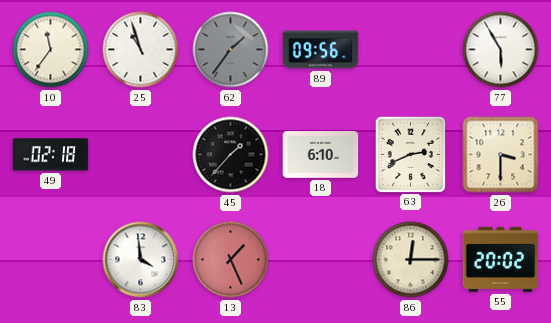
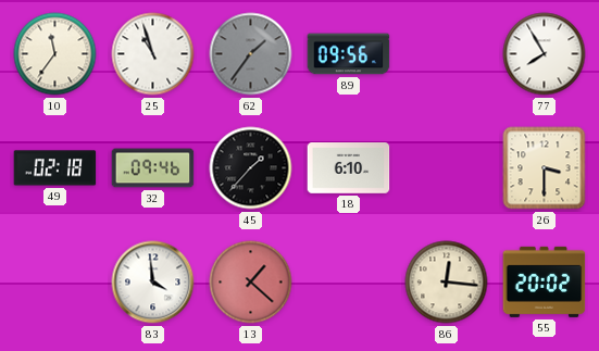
77: 5:55 -> 7:55
32: none -> 09:46
63: 2:41 -> none
13: 1:26 -> 1:22
86: 12:15 -> 12:16
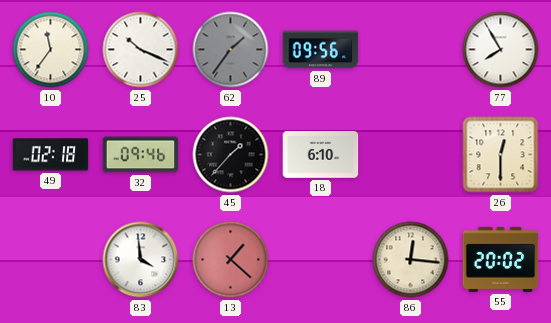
25: 10:57 -> 10:19
26: 3:30 -> 12:30
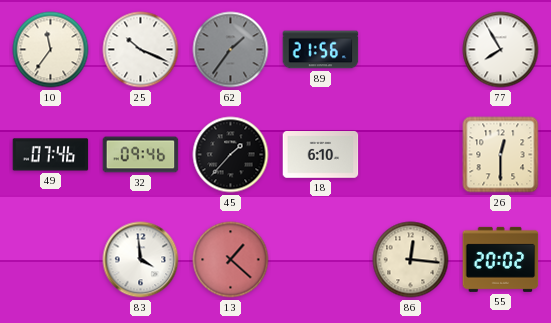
89: 09:56 -> 21:56
49: 02:18 -> 07:46
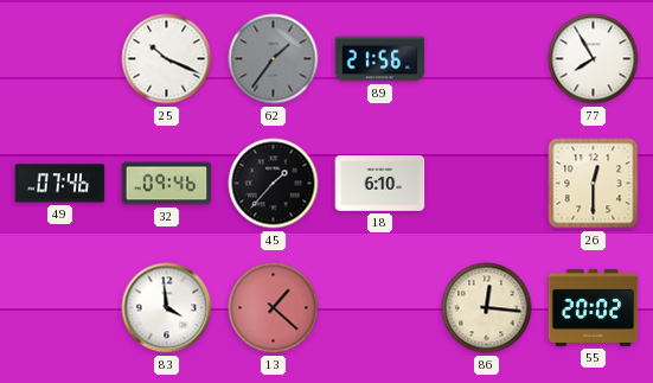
10: 11:36 -> none
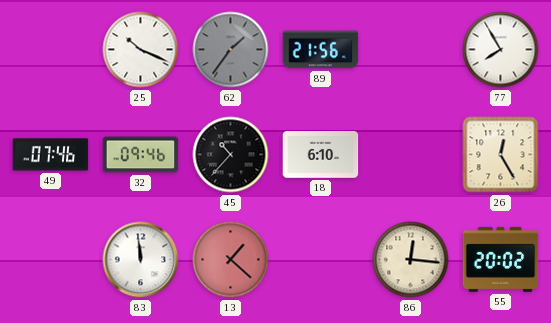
45: 1:37 -> 10:37
26: 12:30 -> 12:25
83: 3:59 -> 11:59
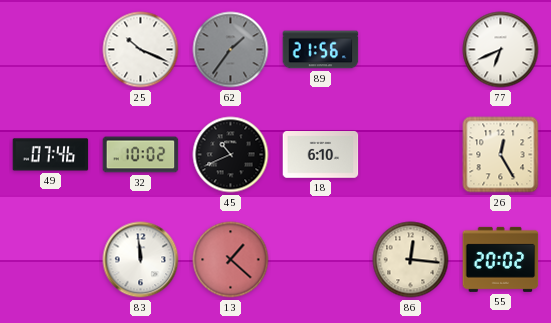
77: 7:55 -> 6:41
32: 09:46 -> 10:02
45: 10:37 -> 10:41
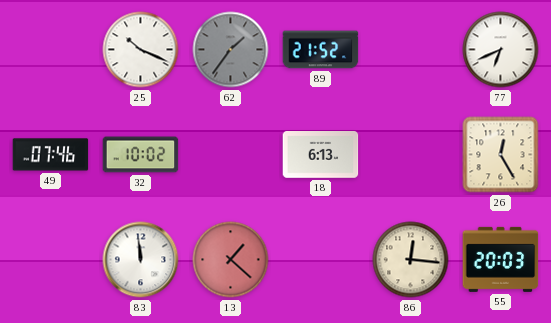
89: 21:56 -> 21:52
45: 10:41 -> none
18: 6:10 -> 6:13
55: 20:02 -> 20:03
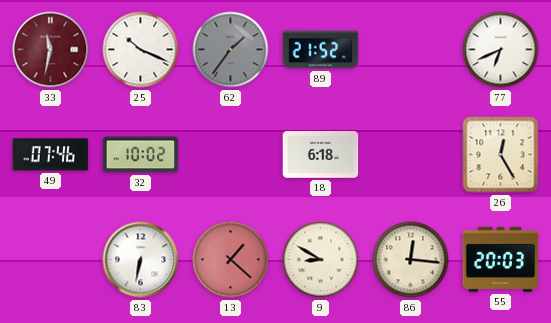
33: none -> 11:32
18: 6:13 -> 6:18
83: 11:59 -> 6:32
9: none -> 8:50
